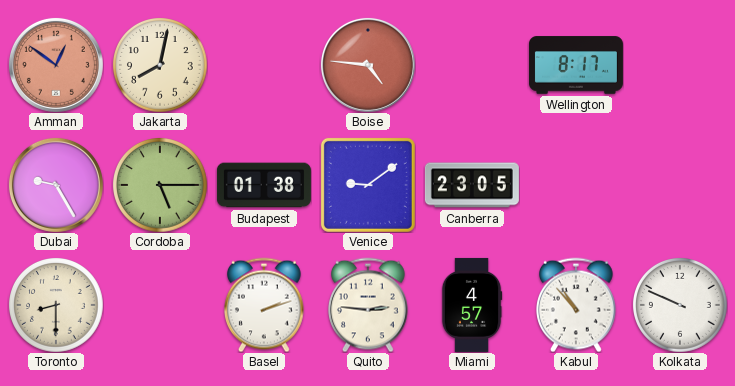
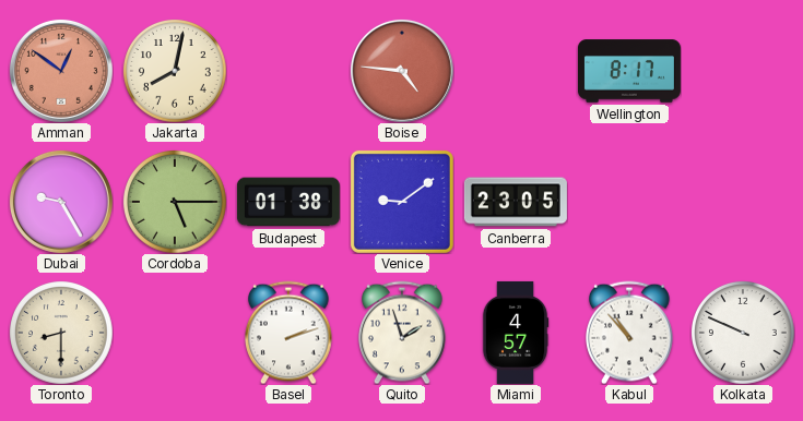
Quito: 2:46 -> 1:57
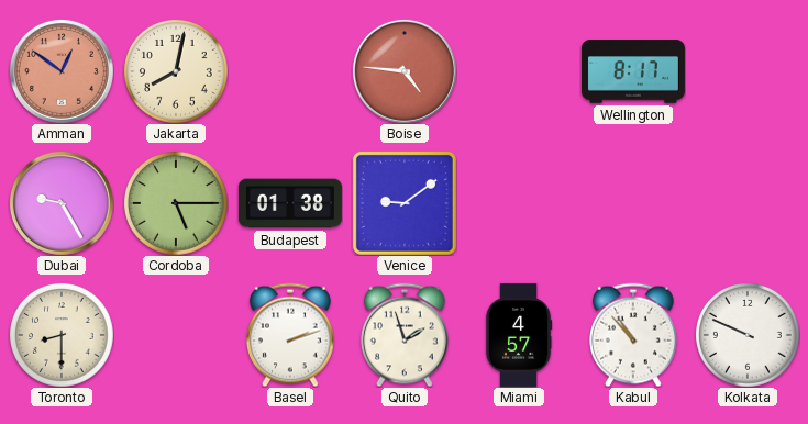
Canberra: 23:05 -> none
